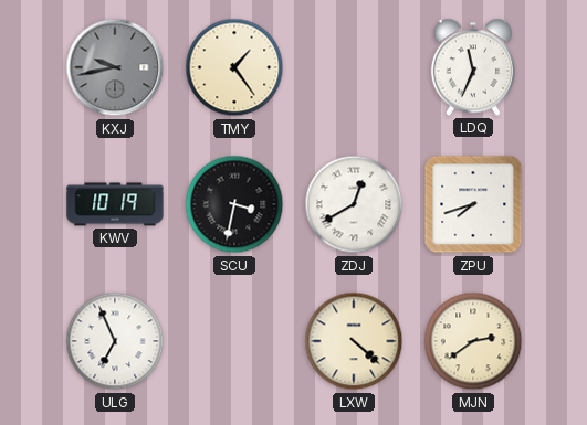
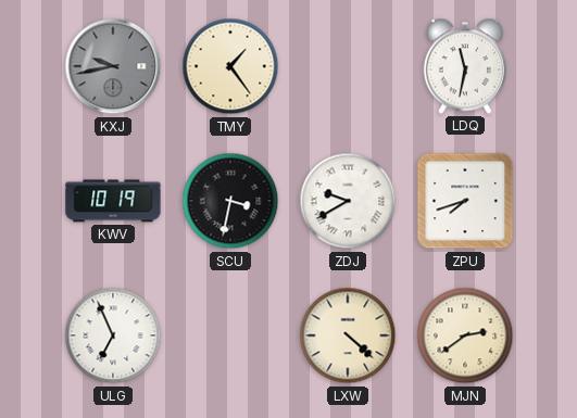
LDQ: 11:34 -> 11:32
ZDJ: 12:40 -> 9:40
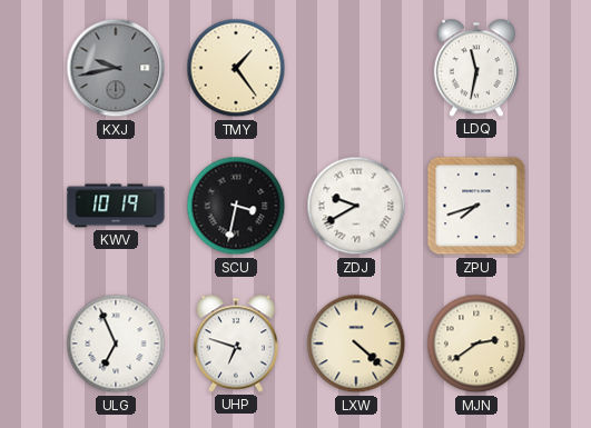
UHP: none -> 6:48
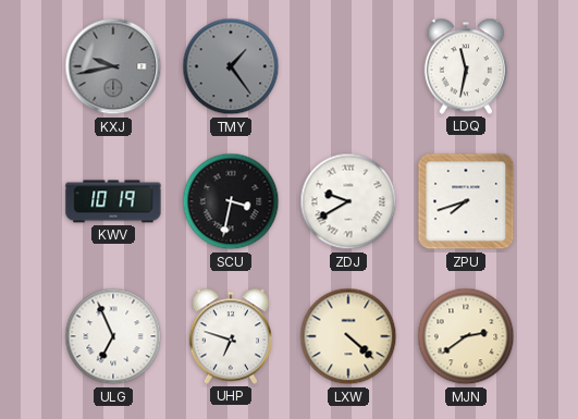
TMY dial: cream -> grey
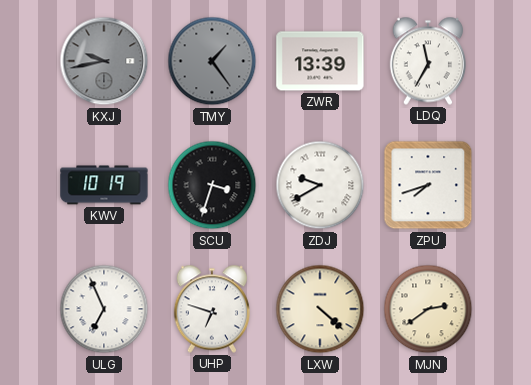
ZWR: none -> 13:39
LDQ: 11:32 -> 11:35
SCU: 3:32 -> 3:33
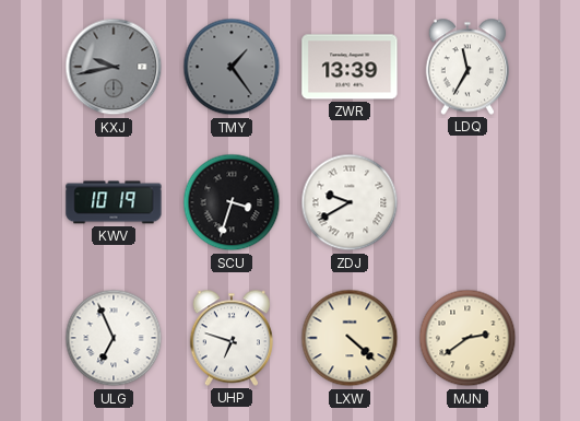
ZPU: 7:42 -> none
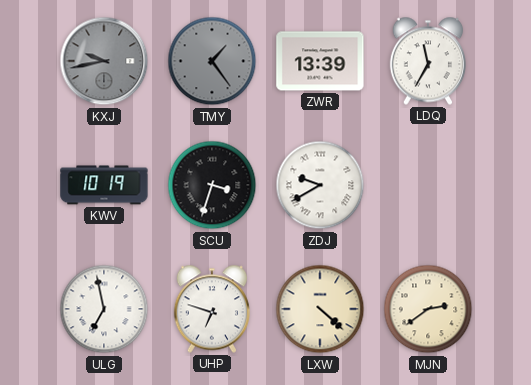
ULG: 6:56 -> 6:58
